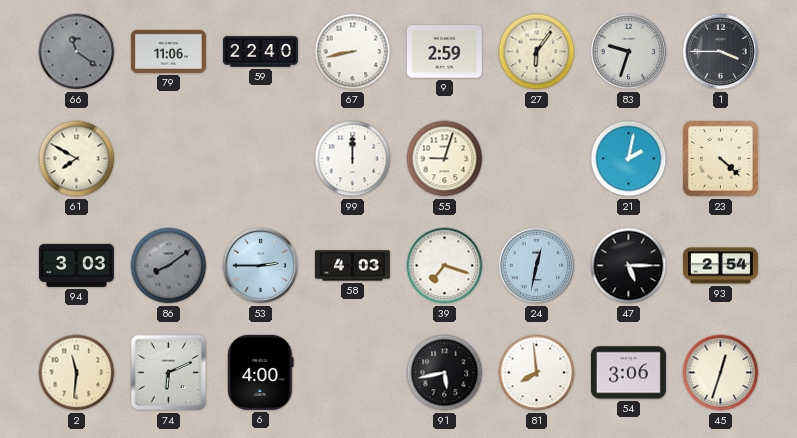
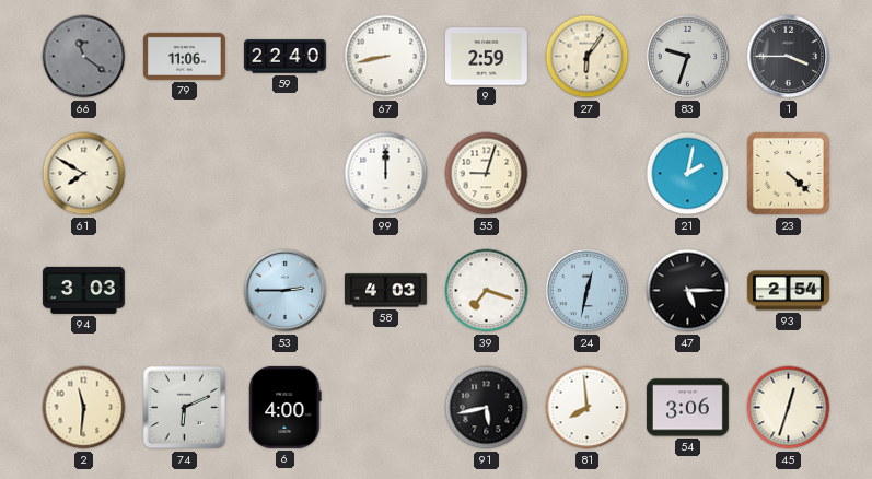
86: 8:09 -> none
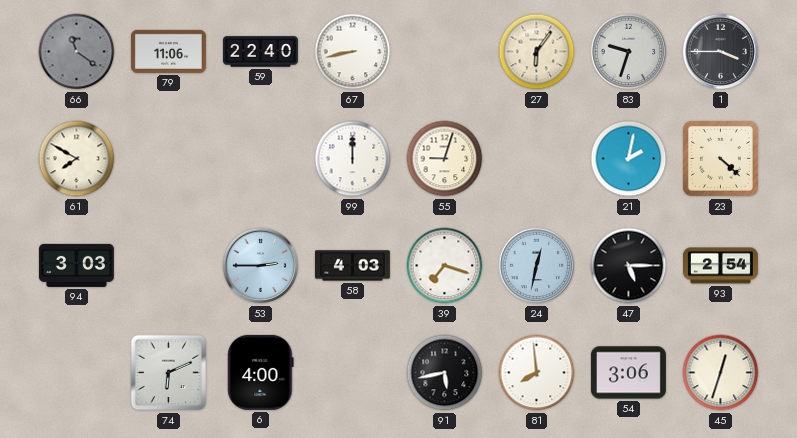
9: 2:59 -> none
2: 11:31 -> none
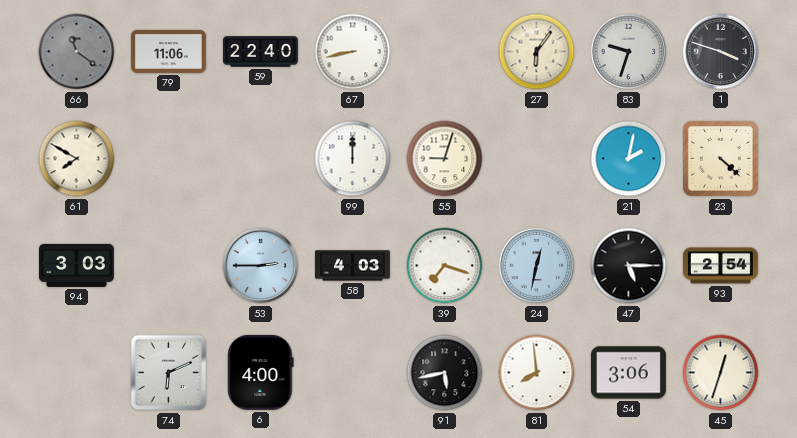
1: 3:45 -> 3:48
